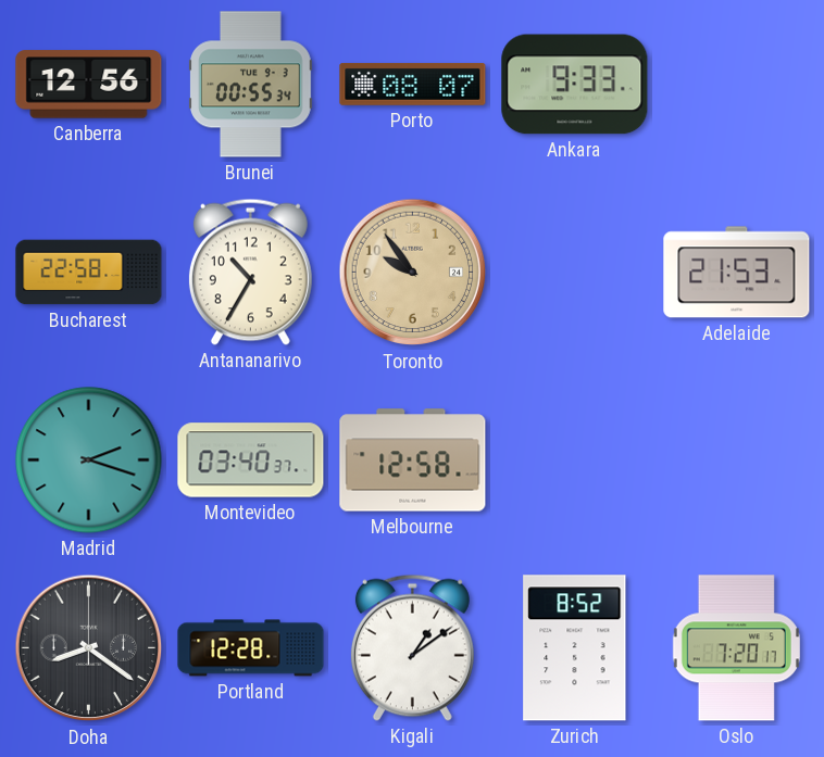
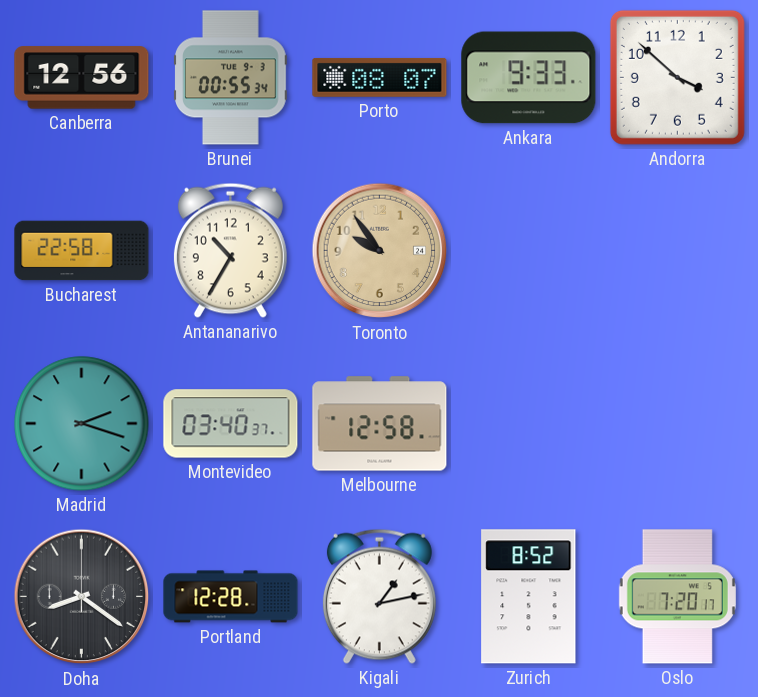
Andorra: none -> 3:52
Adelaide: 21:53 -> none
Kigali: 1:09 -> 1:13
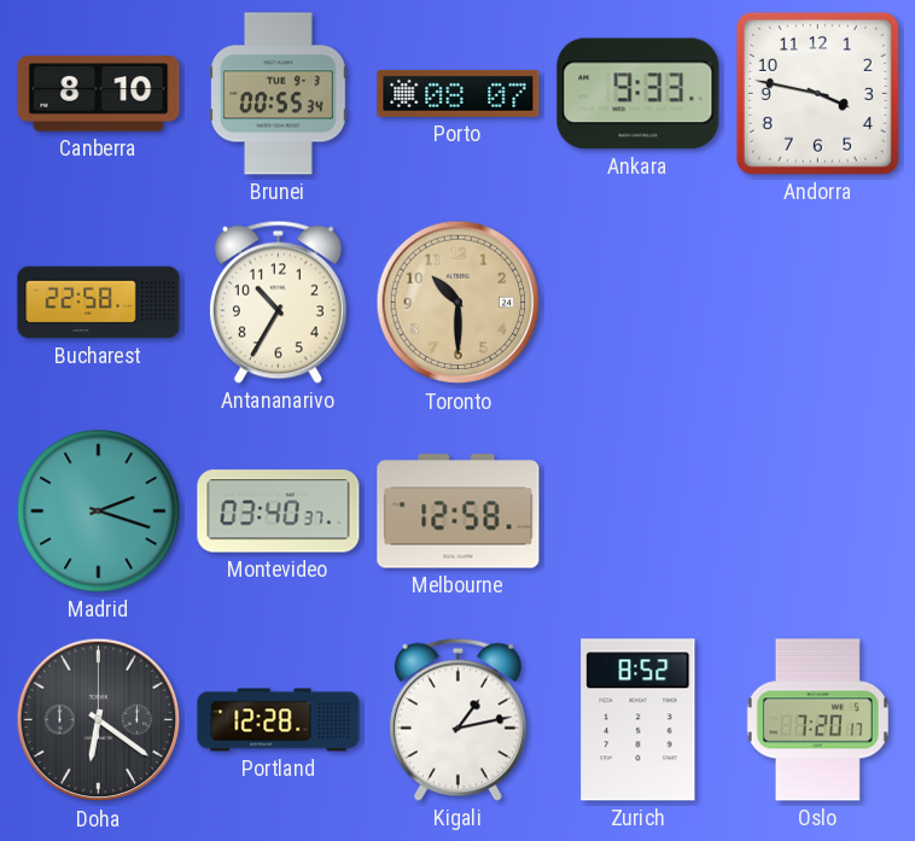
Canberra: 12:56 -> 8:10
Andorra: 3:52 -> 3:47
Toronto: 9:54 -> 10:30
Doha: 8:21 -> 6:21
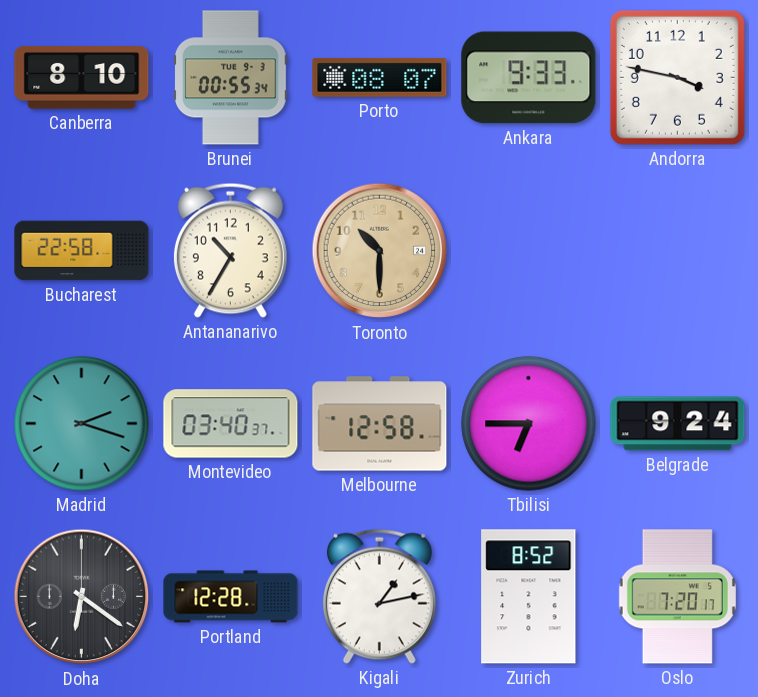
Tbilisi: none -> 6:45
Belgrade: none -> 9:24
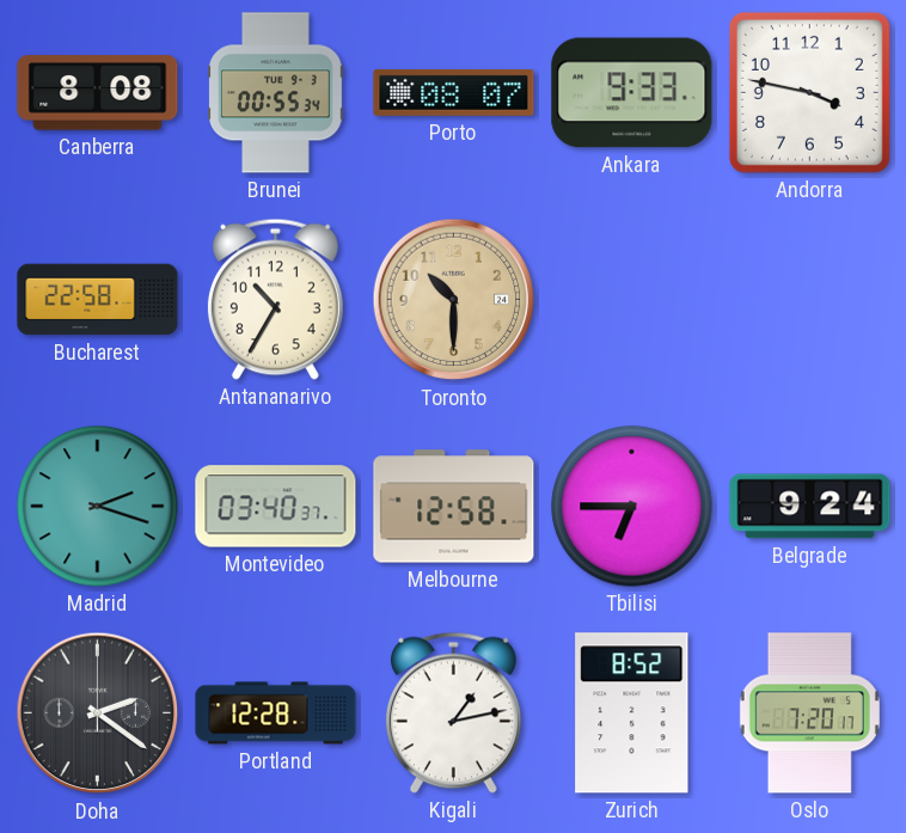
Canberra: 8:10 -> 8:08
Doha: 6:21 -> 2:21
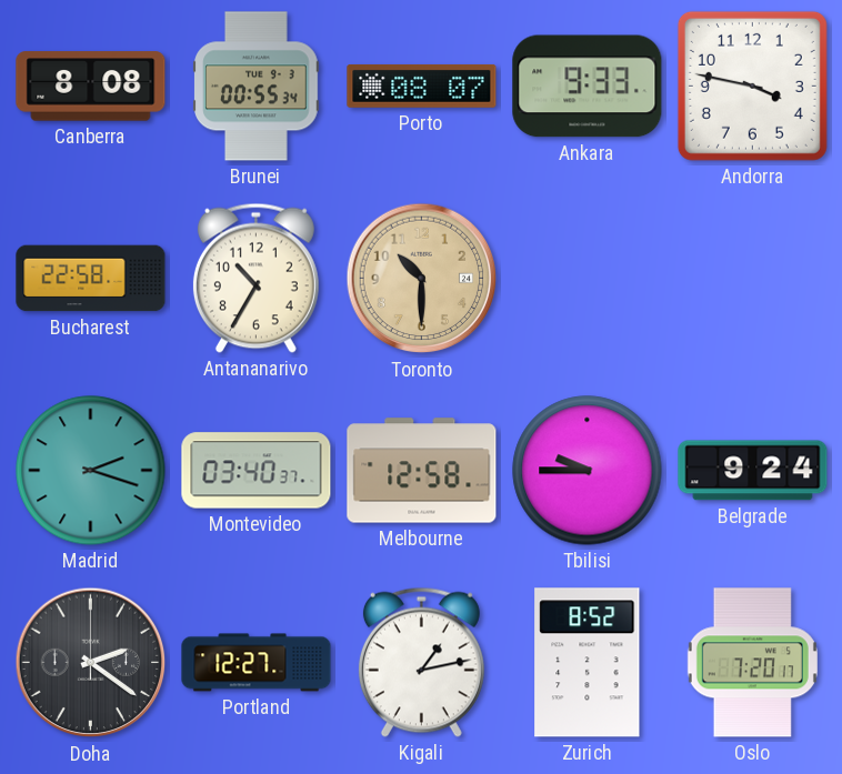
Tbilisi: 6:45 -> 9:45
Portland: 12:28 -> 12:27
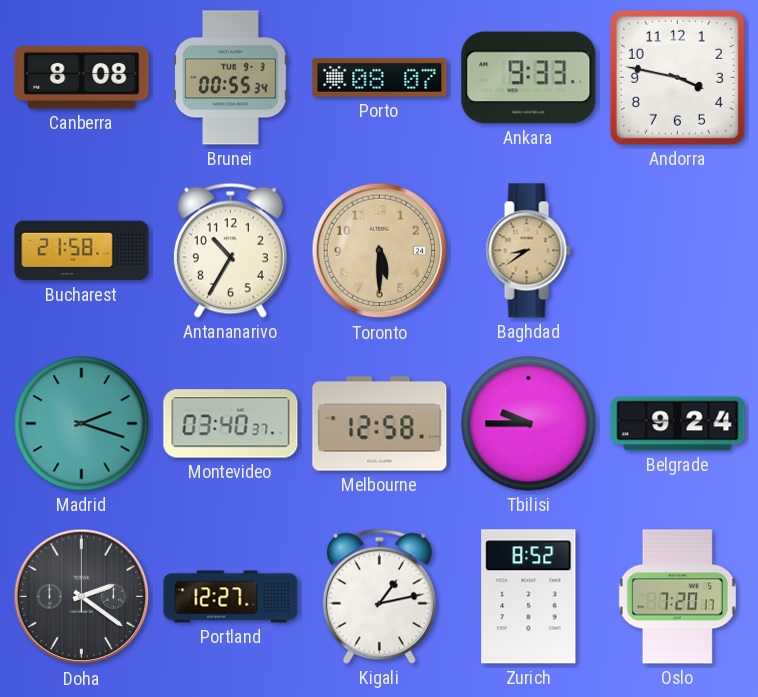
Bucharest: 22:58 -> 21:58
Toronto: 10:30 -> 5:30
Baghdad: none -> 8:39
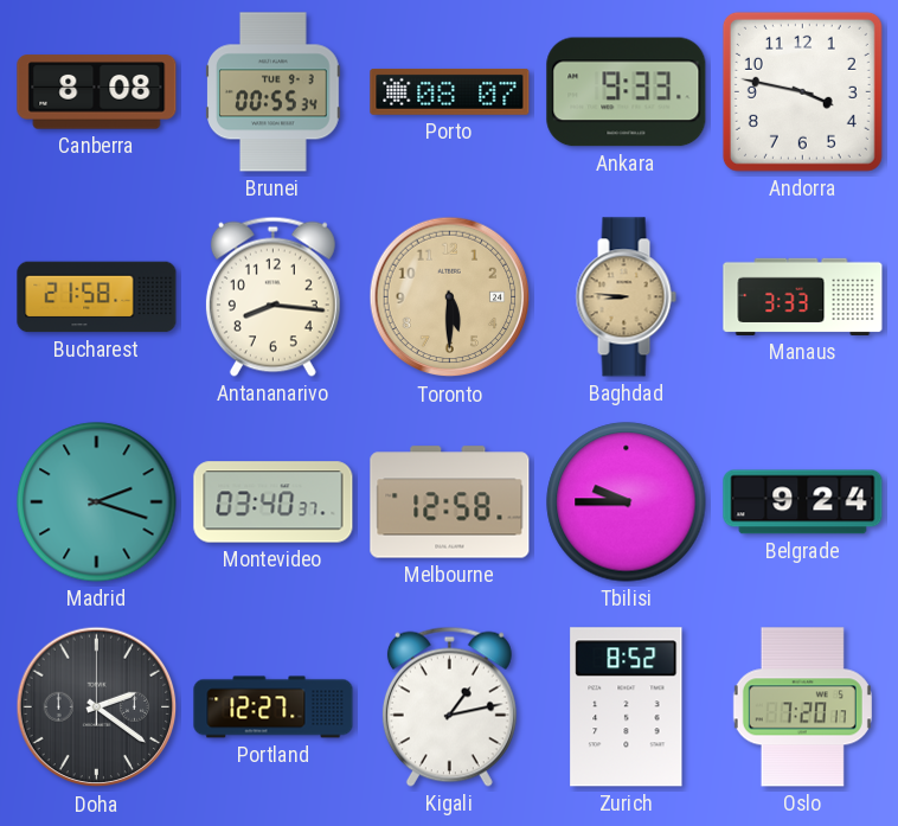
Antananarivo: 10:35 -> 8:16
Baghdad: 8:39 -> 8:46
Manaus: none -> 3:33
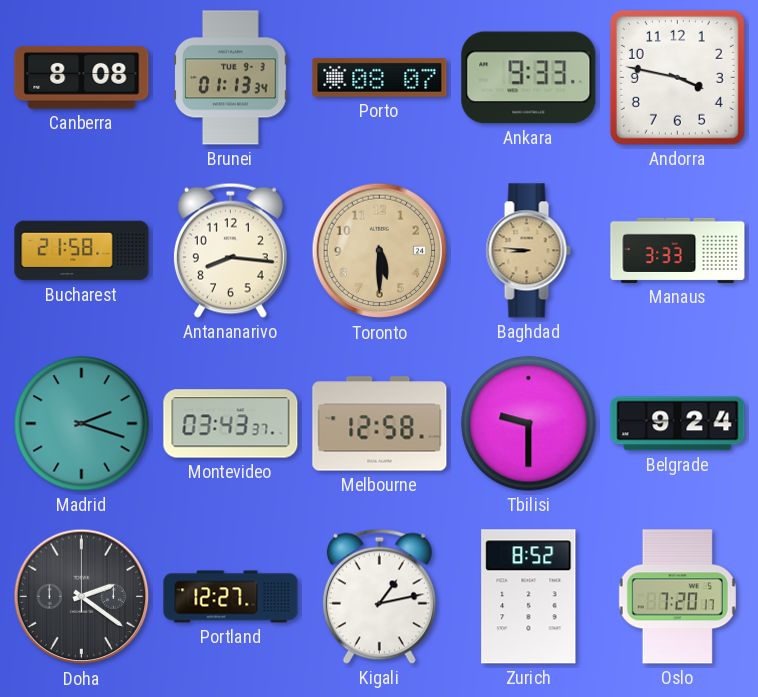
Brunei: 00:55 -> 01:13
Montevideo: 03:40 -> 03:43
Tbilisi: 9:45 -> 9:30
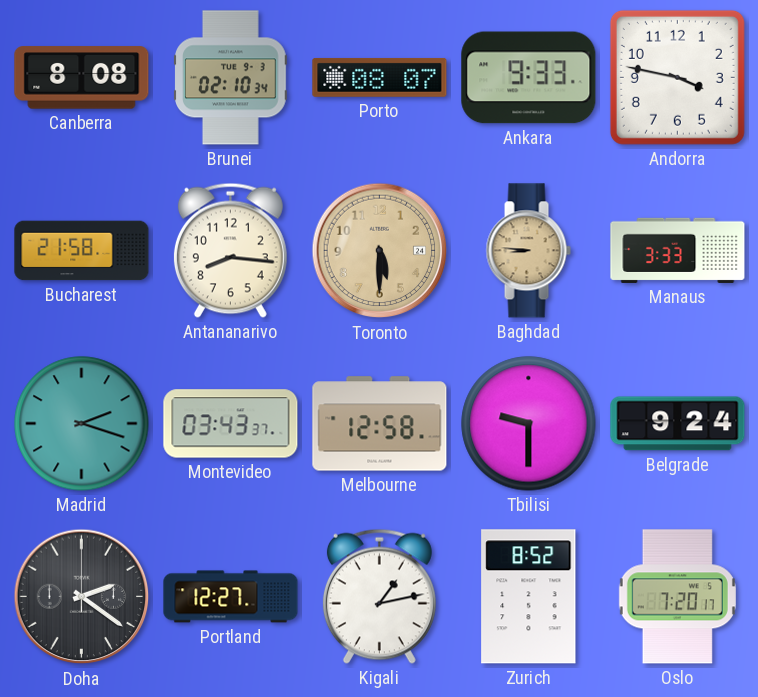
Brunei: 01:13 -> 02:10
